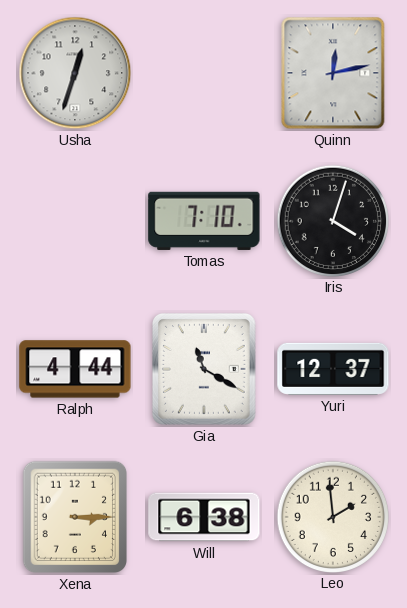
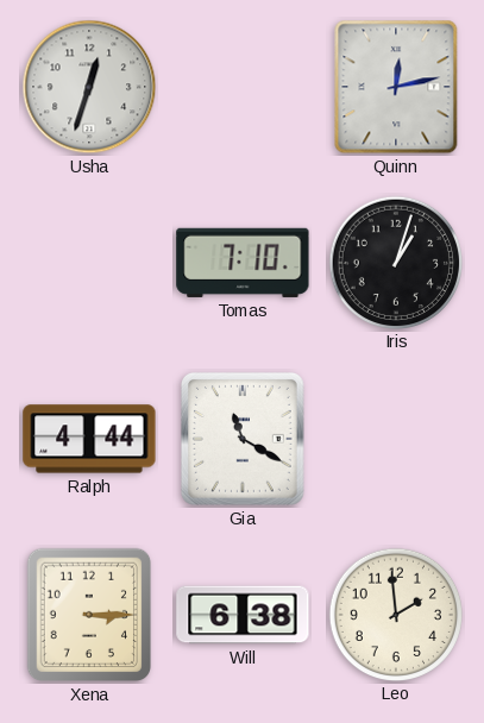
Iris: 4:03 -> 1:03
Yuri: 12:37 -> none
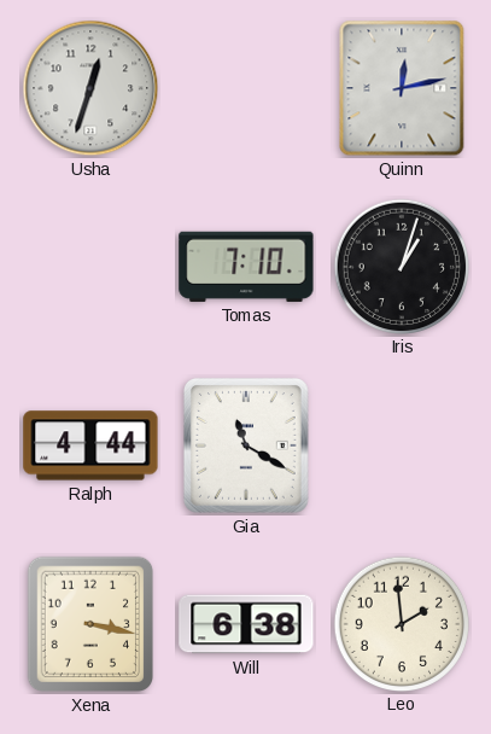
Xena: 3:15 -> 3:17
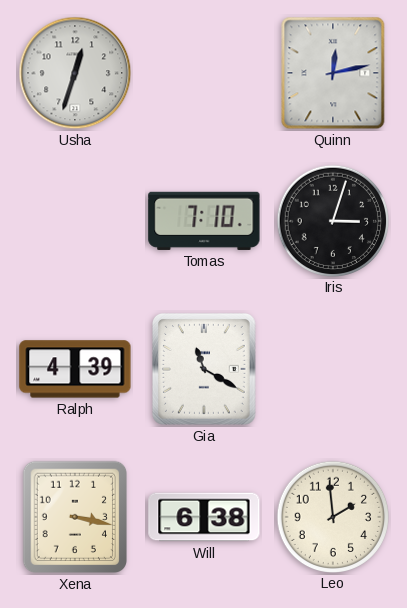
Iris: 1:03 -> 3:03
Ralph: 4:44 -> 4:39
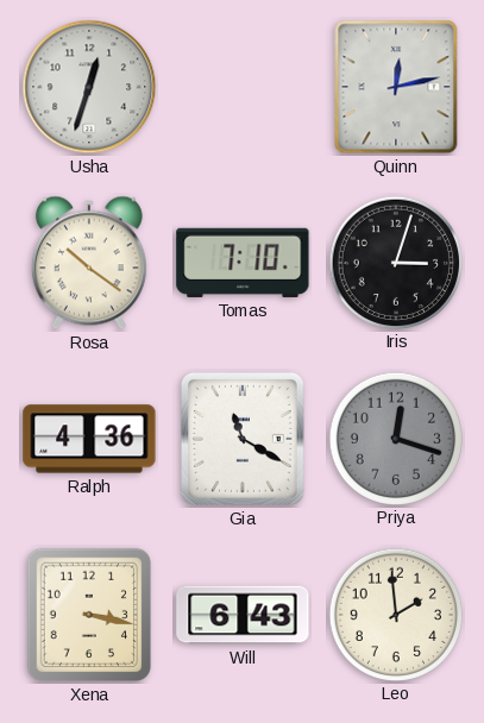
Rosa: none -> 10:21
Ralph: 4:39 -> 4:36
Priya: none -> 12:18
Will: 6:38 -> 6:43
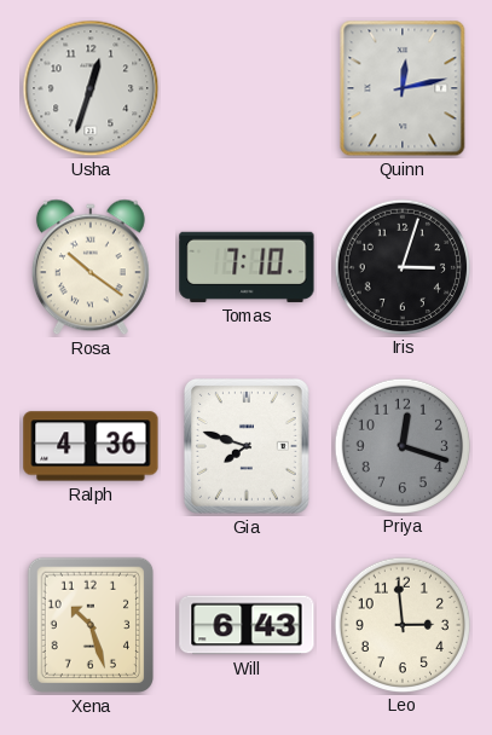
Gia: 11:20 -> 7:48
Xena: 3:17 -> 10:27
Leo: 1:59 -> 2:59
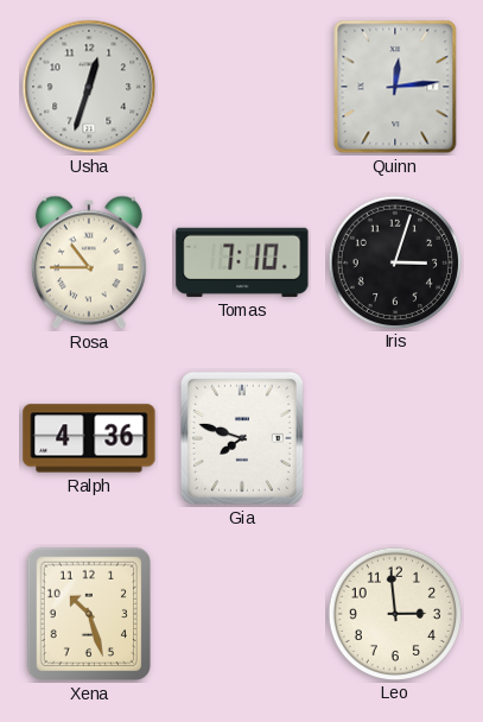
Quinn: 12:13 -> 12:14
Rosa: 10:21 -> 10:45
Priya: 12:18 -> none
Will: 6:43 -> none
